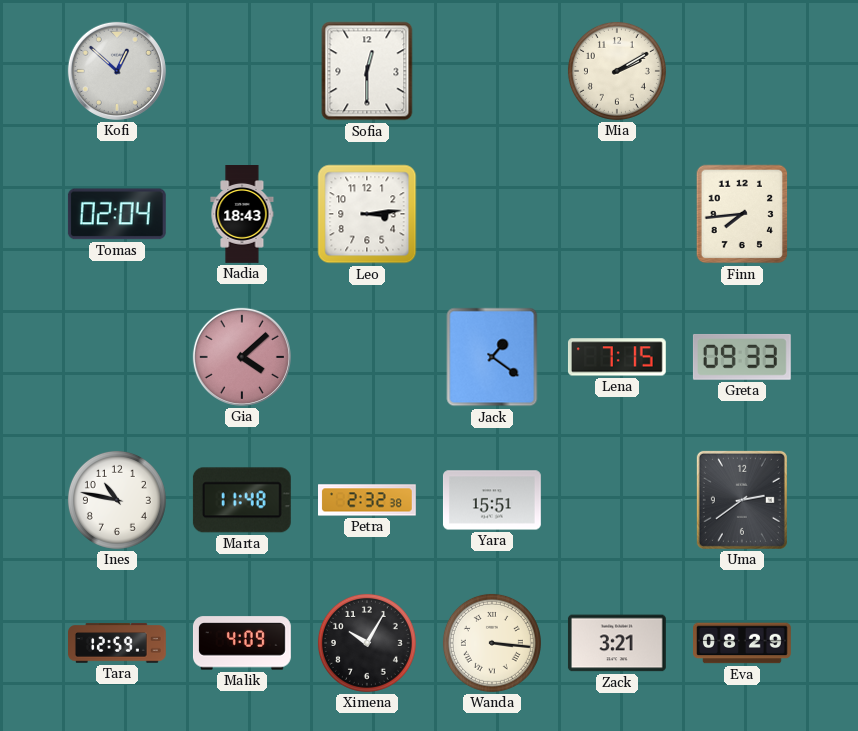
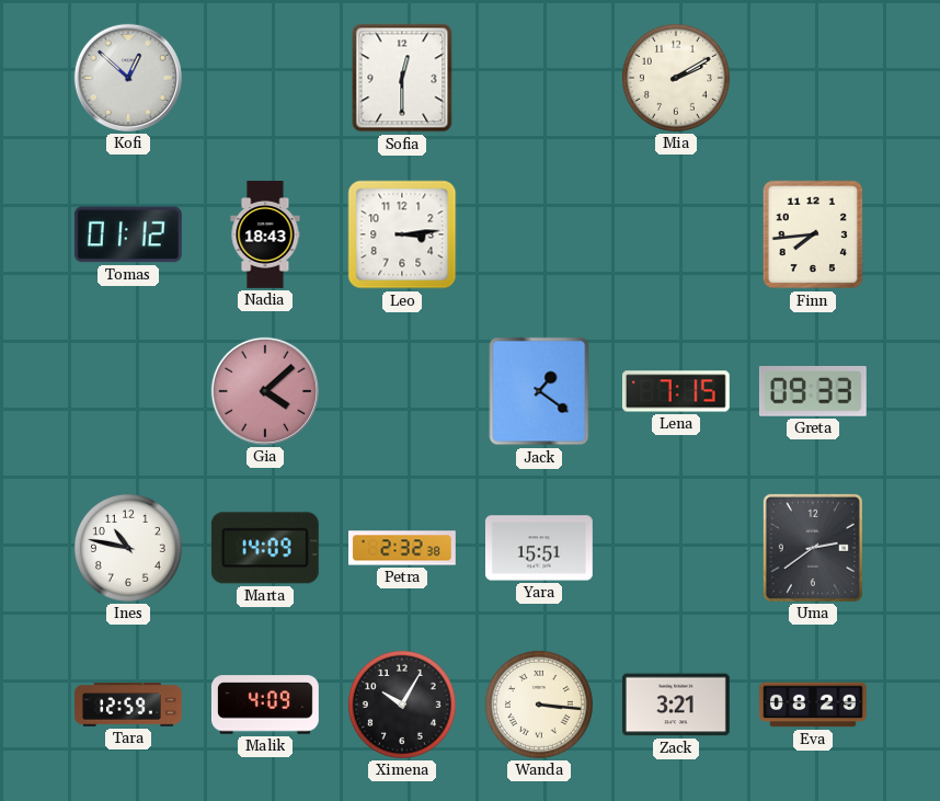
Tomas: 02:04 -> 01:12
Marta: 11:48 -> 14:09
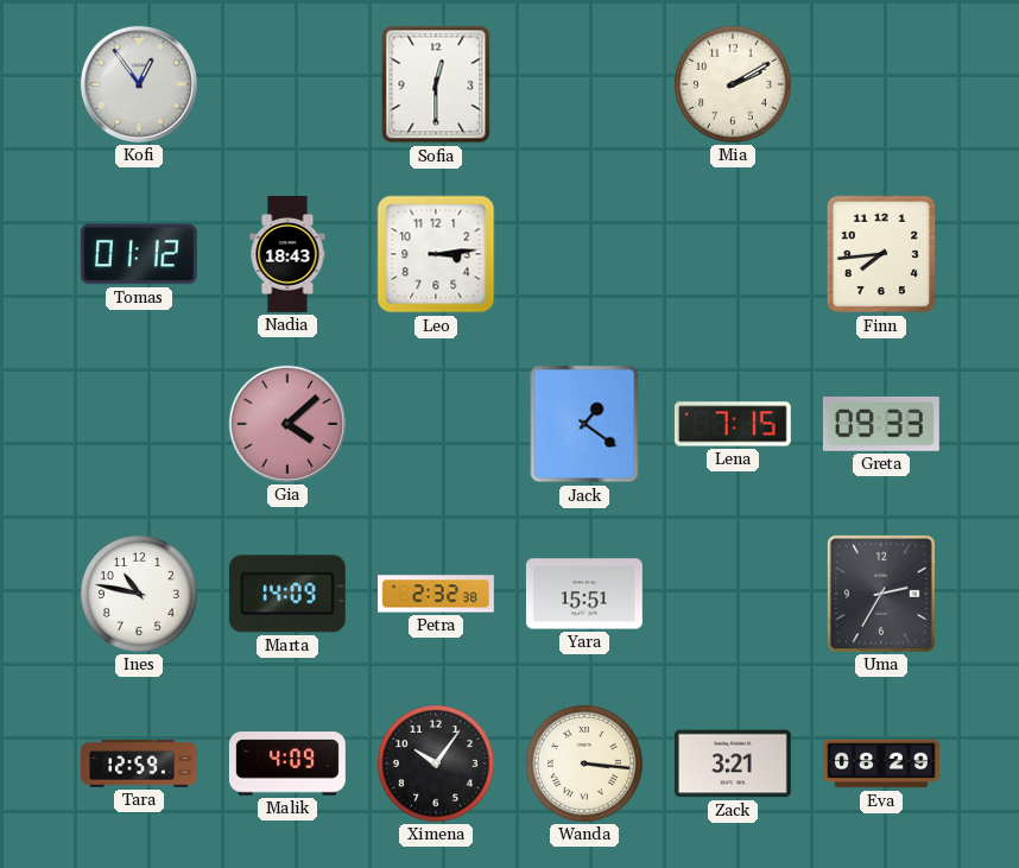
Kofi: 12:52 -> 12:54
Uma: 2:39 -> 2:35
Ximena: 10:05 -> 10:06
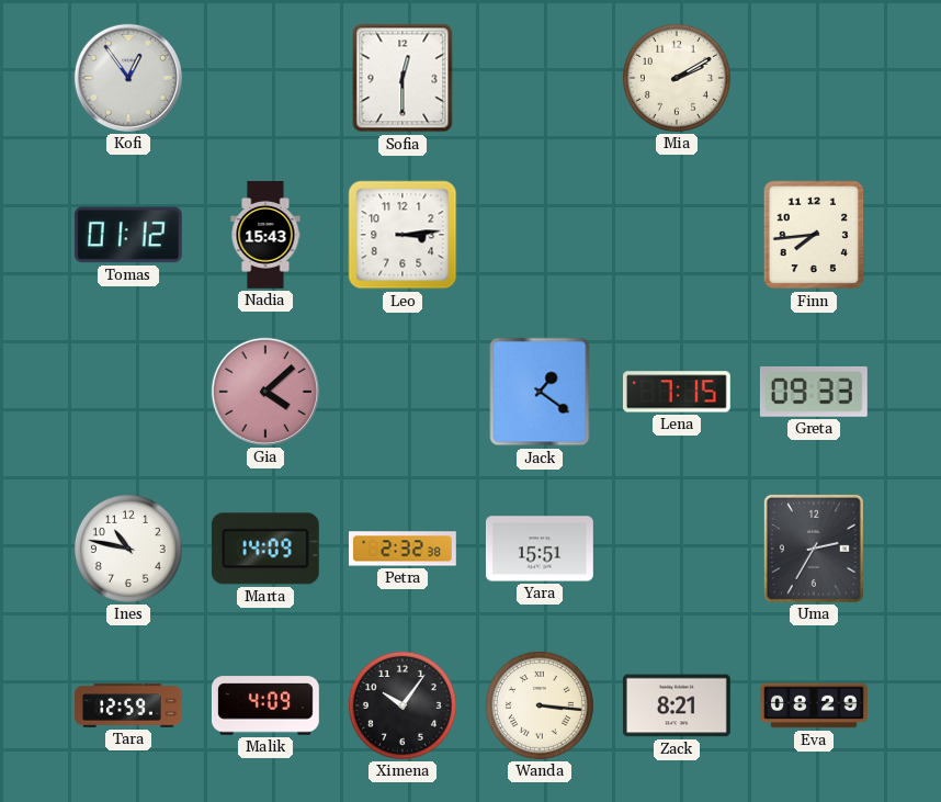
Nadia: 18:43 -> 15:43
Zack: 3:21 -> 8:21
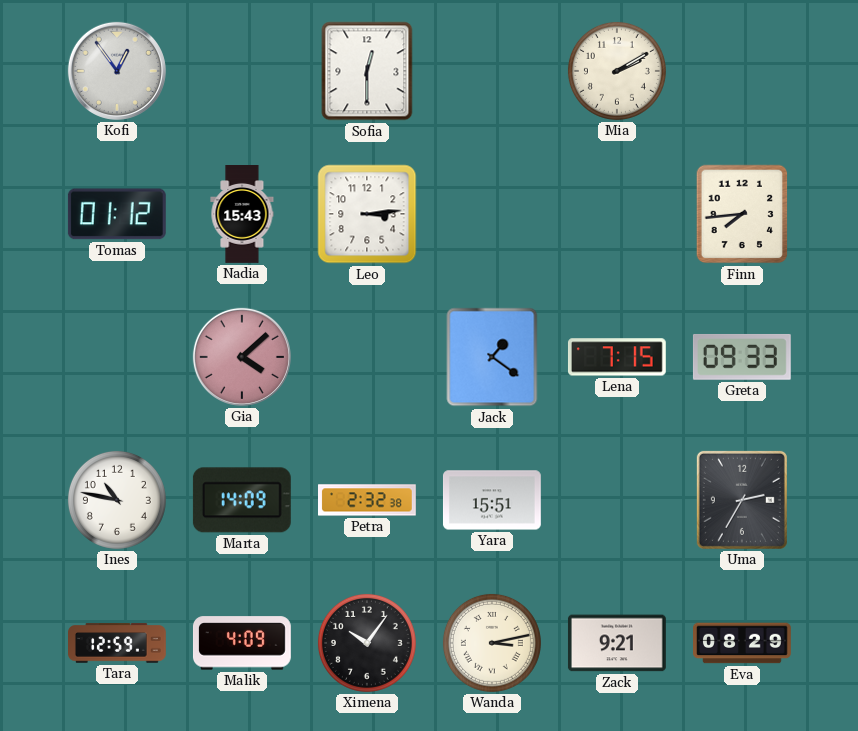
Wanda: 3:16 -> 3:13
Zack: 8:21 -> 9:21
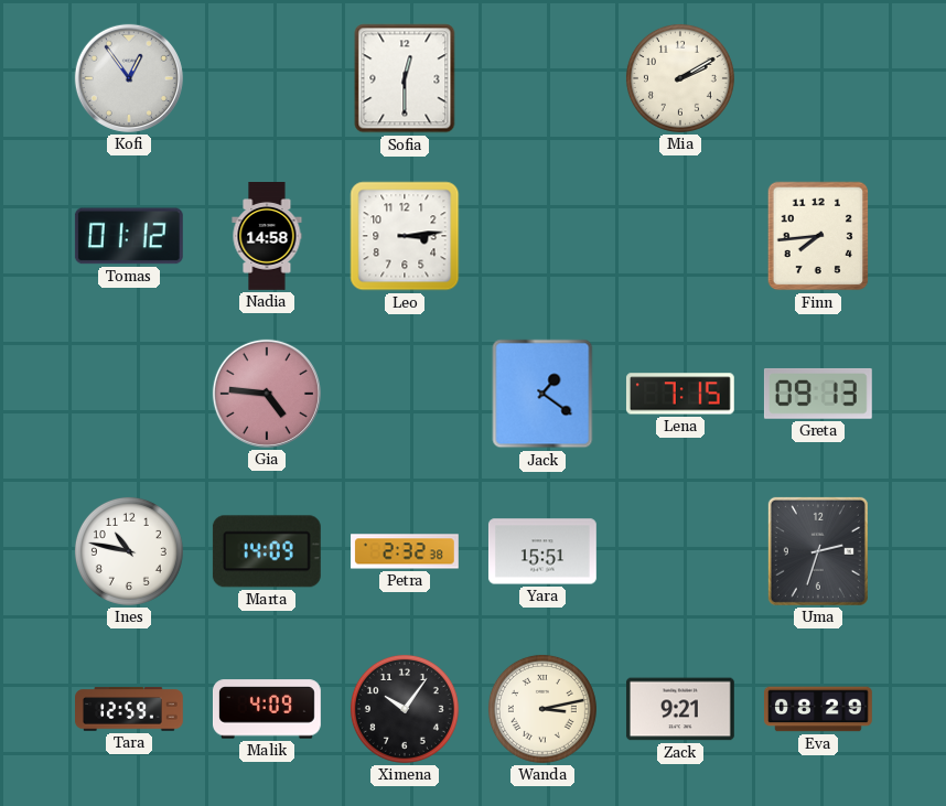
Nadia: 15:43 -> 14:58
Gia: 4:08 -> 4:46
Greta: 09:33 -> 09:13
Uma: 2:35 -> 2:33
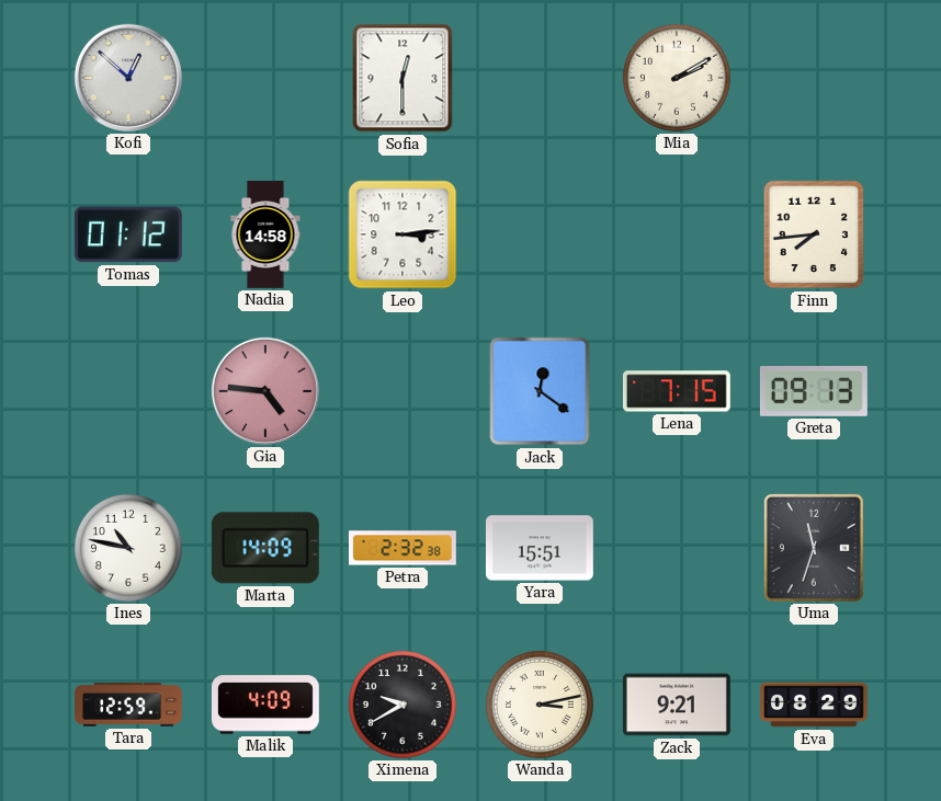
Kofi: 12:54 -> 12:52
Jack: 1:21 -> 12:21
Uma: 2:33 -> 11:33
Ximena: 10:06 -> 9:40
